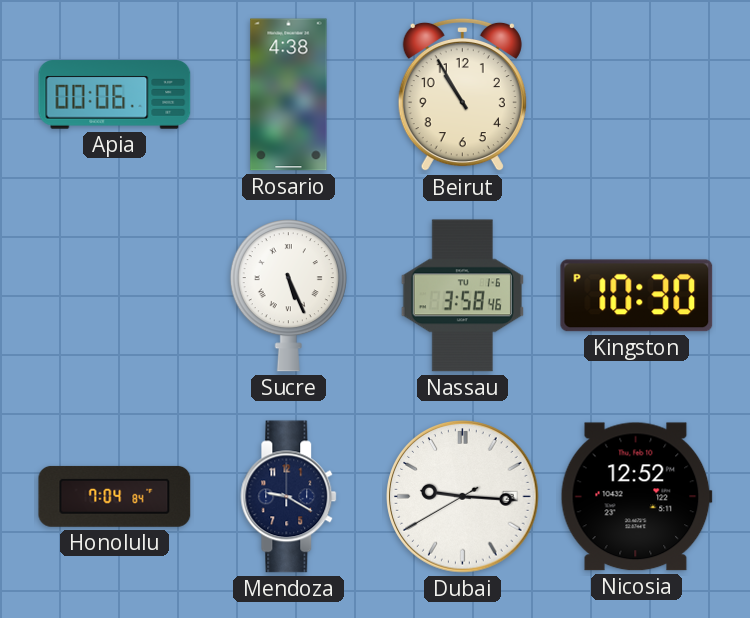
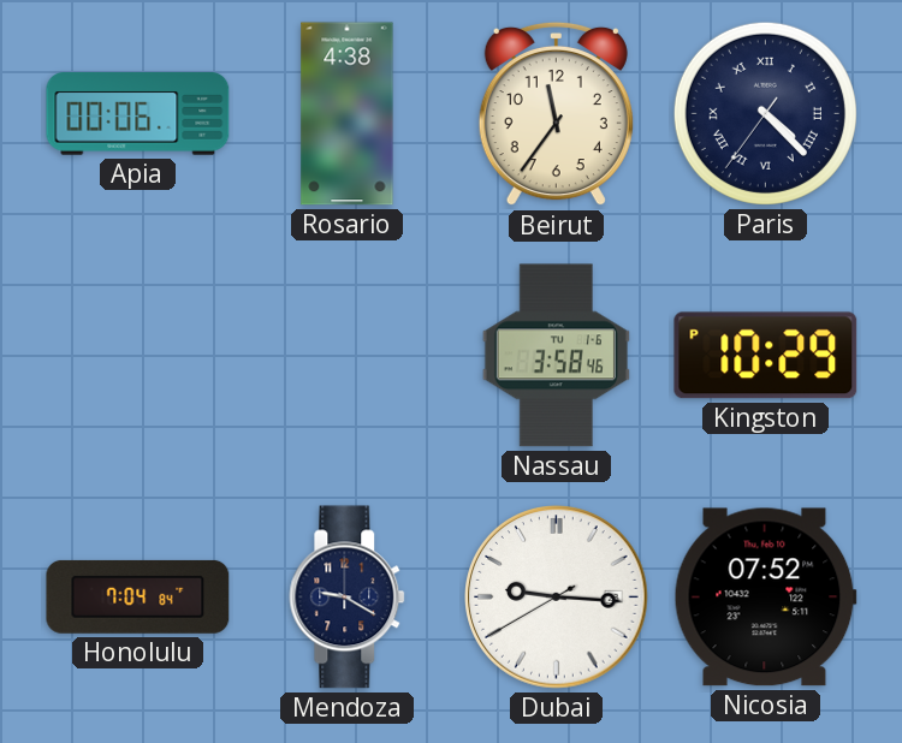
Beirut: 10:55 -> 11:36
Paris: none -> 4:22
Sucre: 5:26 -> none
Kingston: 10:30 -> 10:29
Nicosia: 12:52 -> 07:52
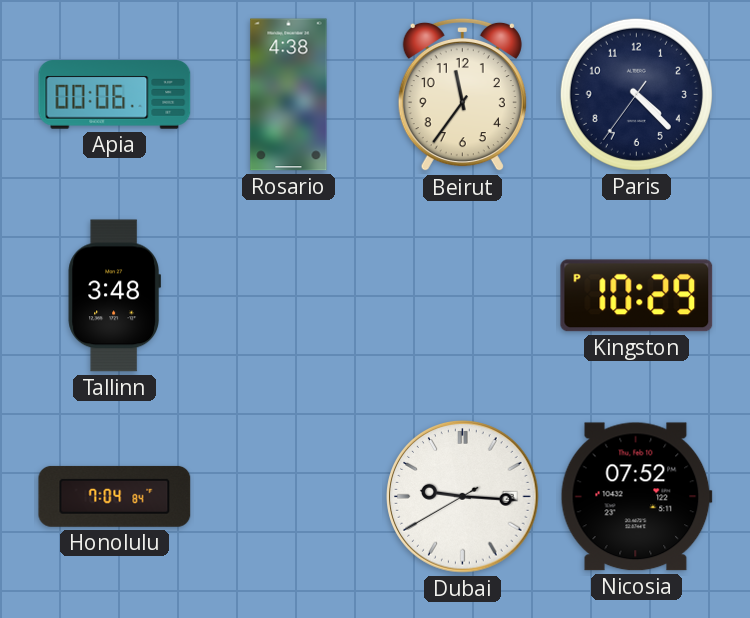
Paris numerals: Roman -> Arabic
Tallinn: none -> 3:48
Nassau: 3:58 -> none
Mendoza: 9:20 -> none
